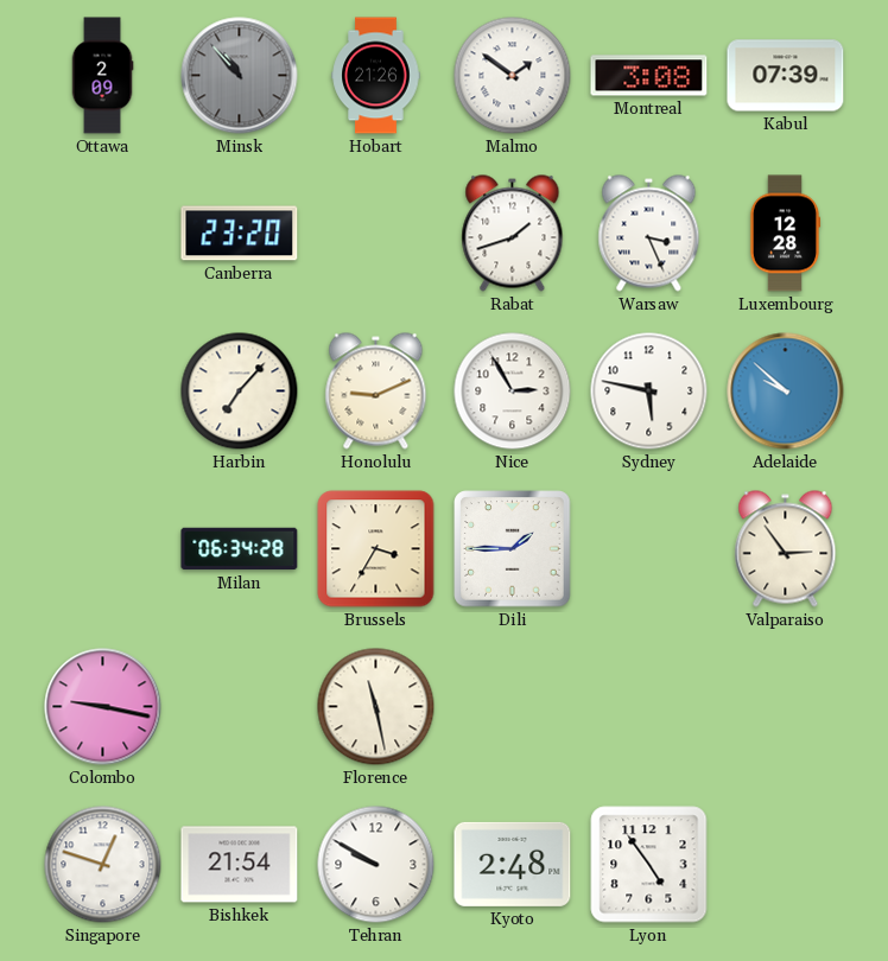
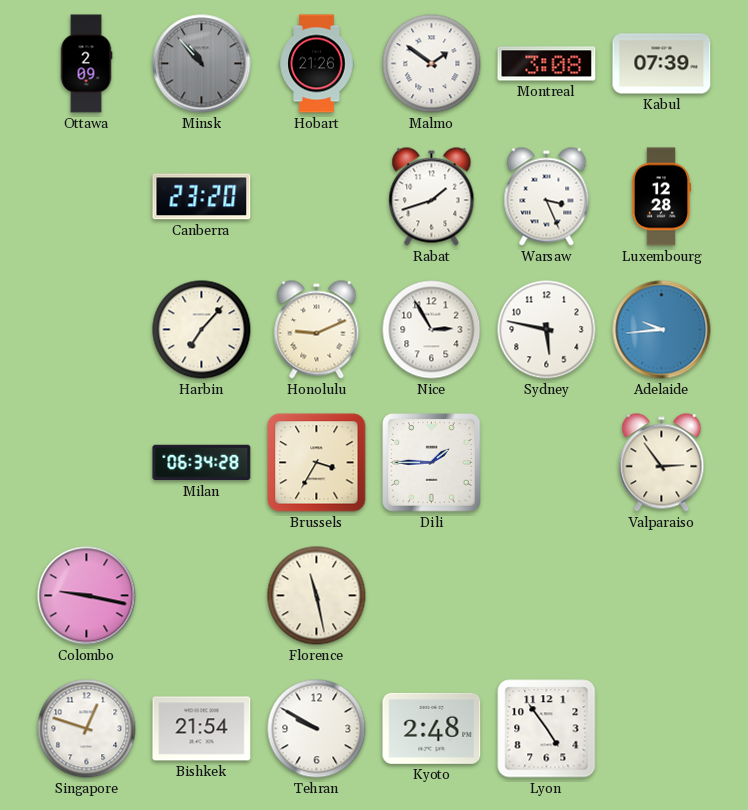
Adelaide: 9:52 -> 9:44
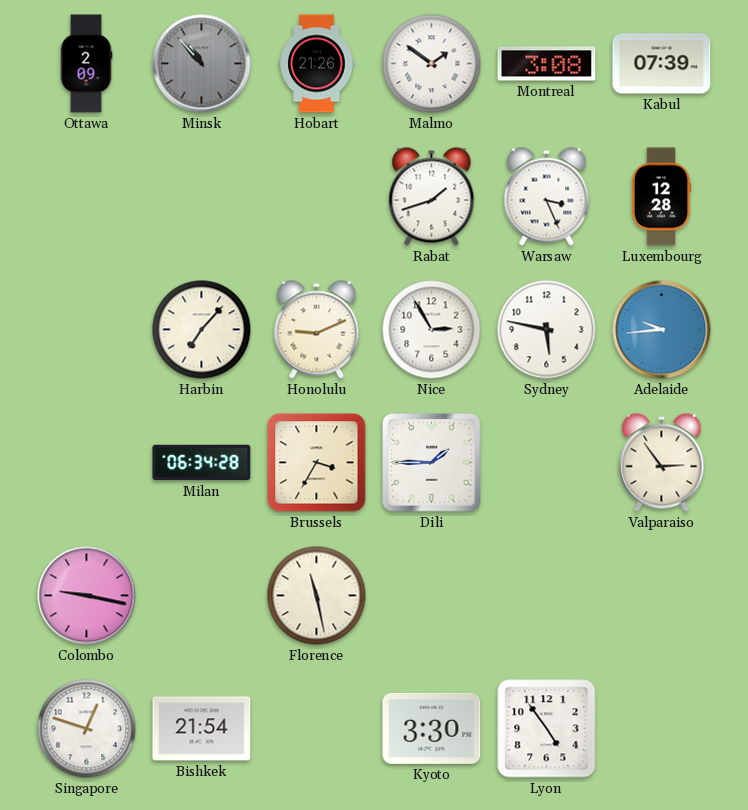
Canberra: 23:20 -> none
Tehran: 9:50 -> none
Kyoto: 2:48 -> 3:30
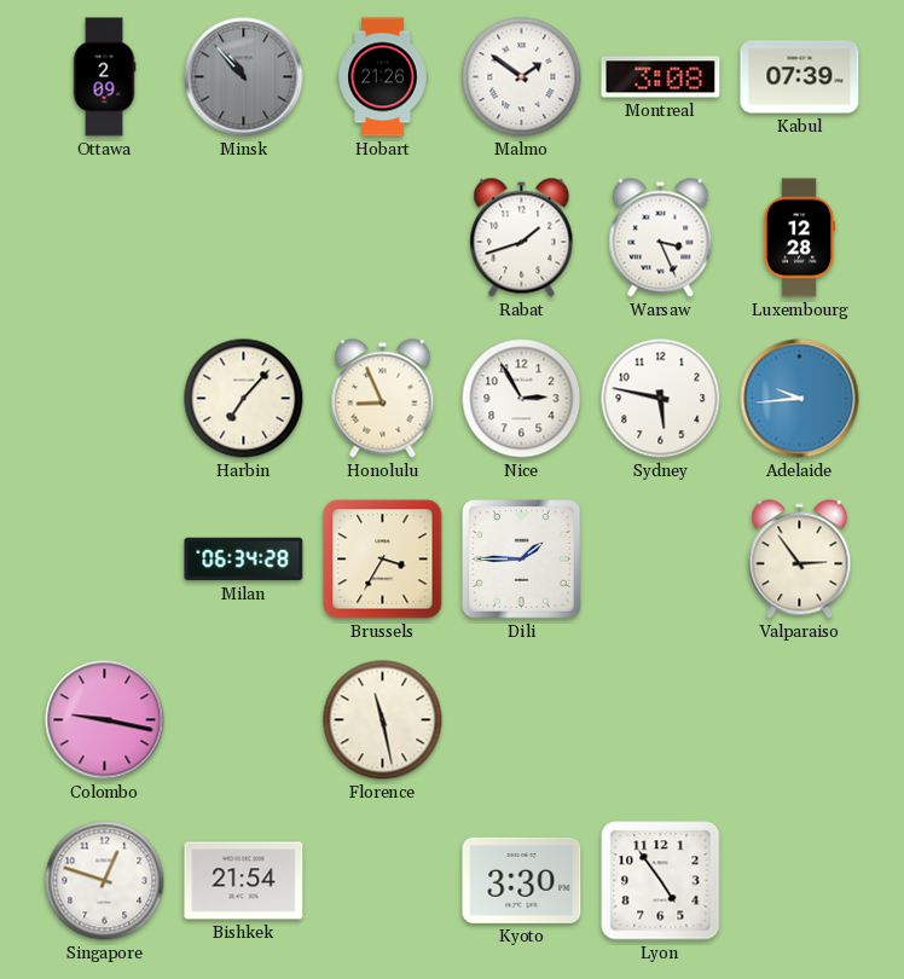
Honolulu: 9:11 -> 8:56
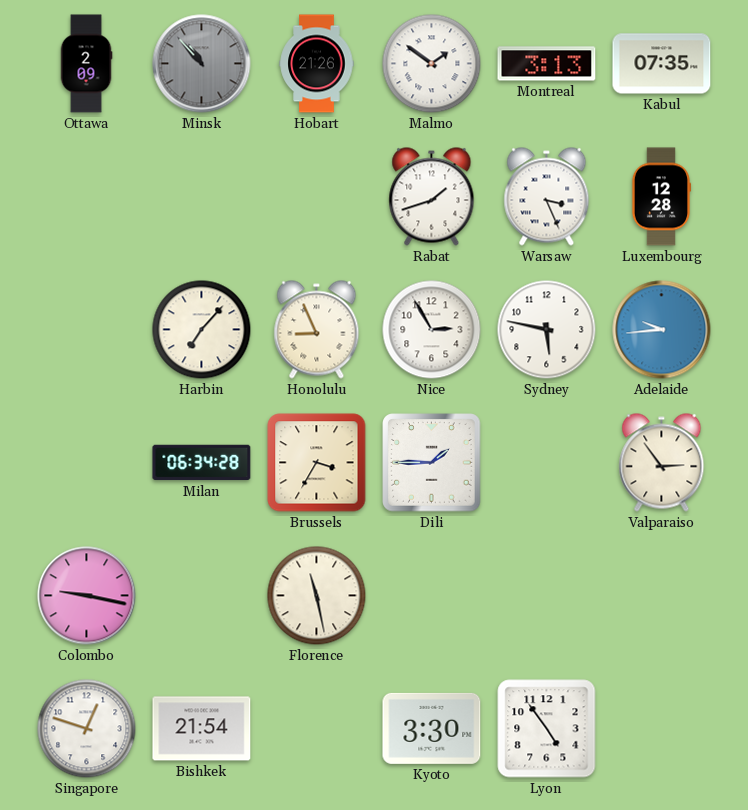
Montreal: 3:08 -> 3:13
Kabul: 07:39 -> 07:35
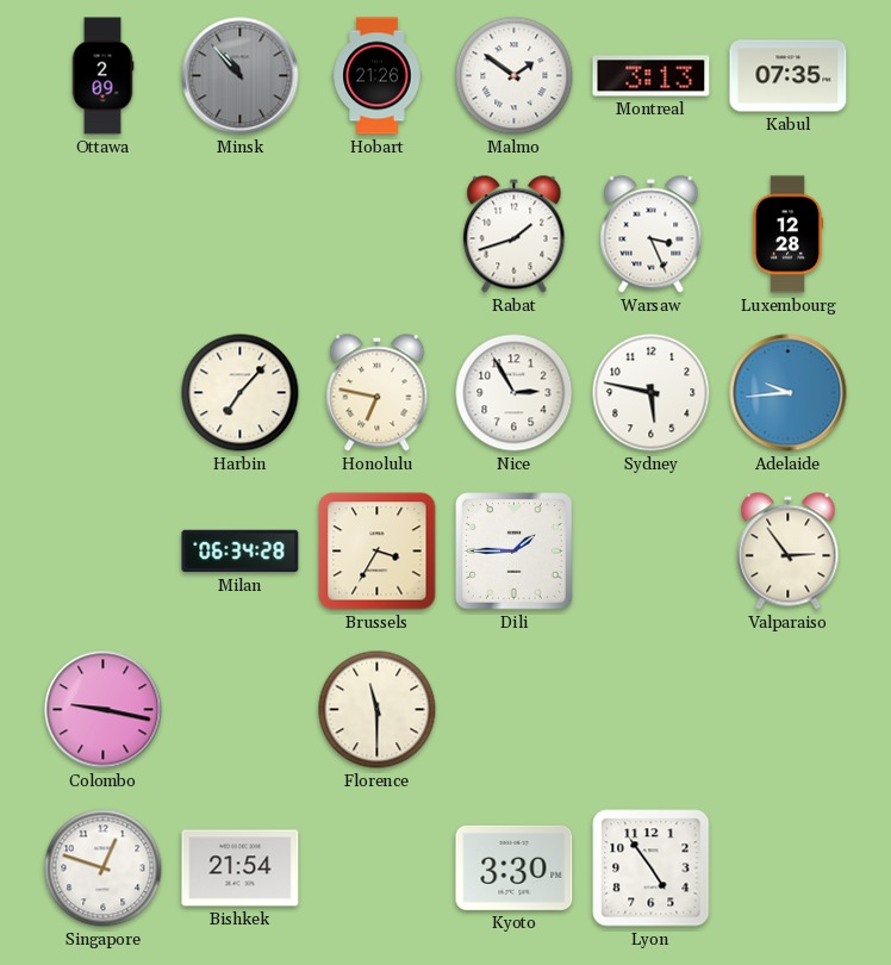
Honolulu: 8:56 -> 6:47
Florence: 11:28 -> 11:30
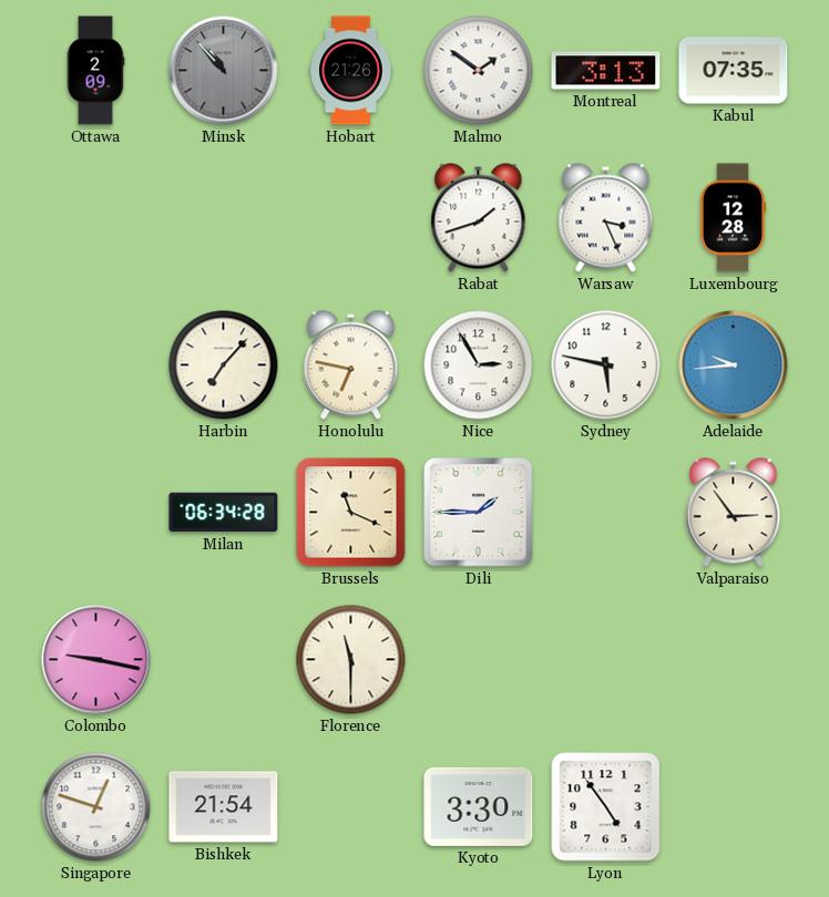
Brussels: 3:35 -> 11:19
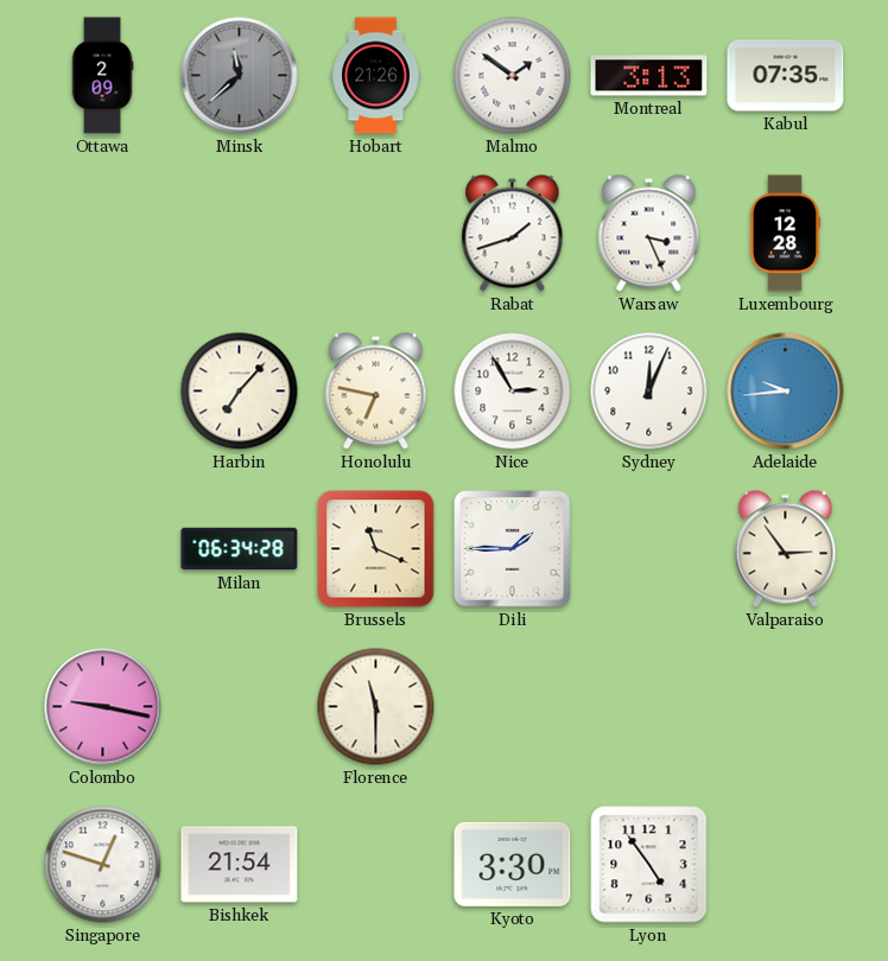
Minsk: 10:53 -> 11:38
Sydney: 5:47 -> 12:04
